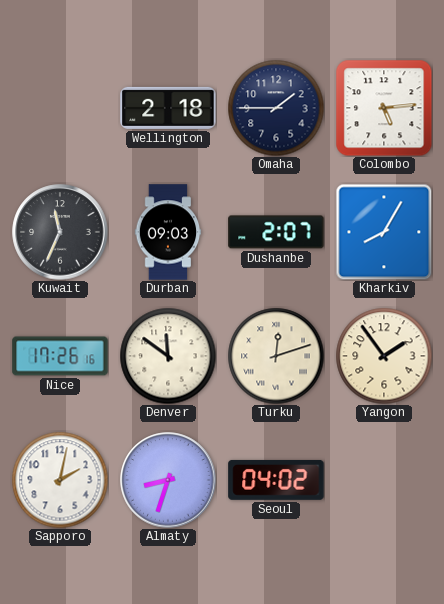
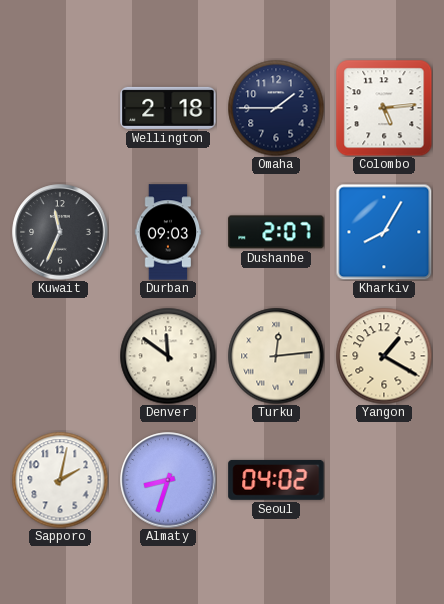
Nice: 17:26 -> none
Turku: 12:12 -> 12:14
Yangon: 1:54 -> 1:20
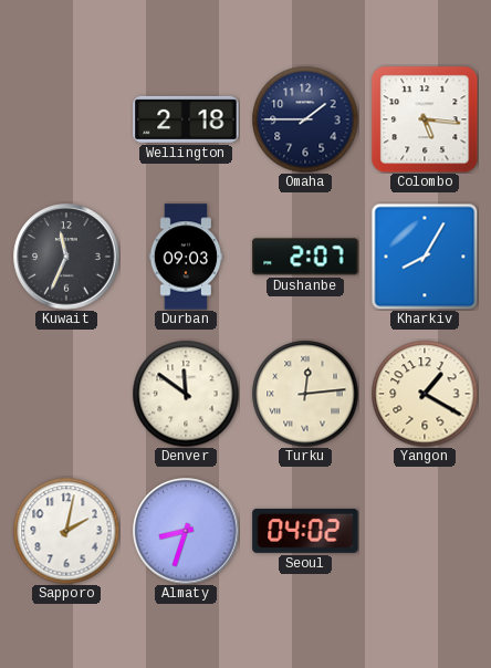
Colombo: 5:14 -> 5:16
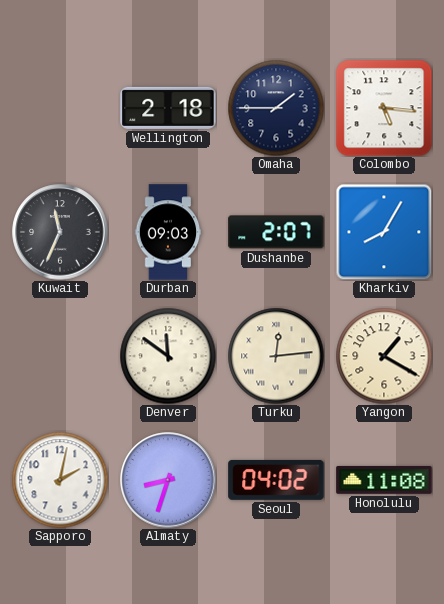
Honolulu: none -> 11:08
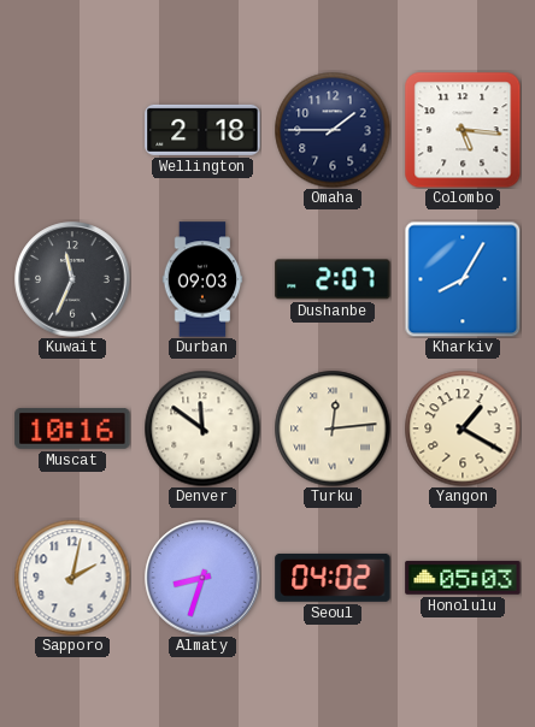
Muscat: none -> 10:16
Honolulu: 11:08 -> 05:03
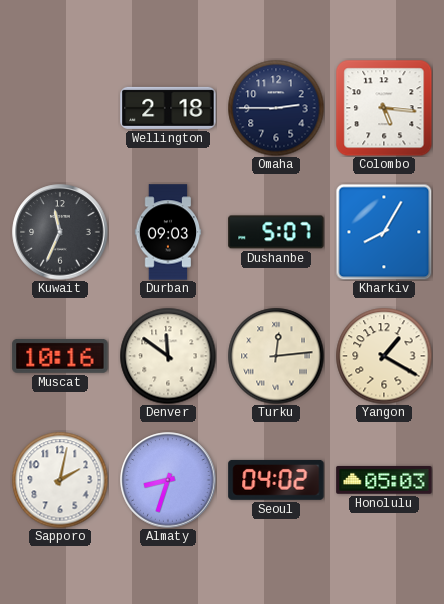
Omaha: 1:45 -> 2:45
Dushanbe: 2:07 -> 5:07
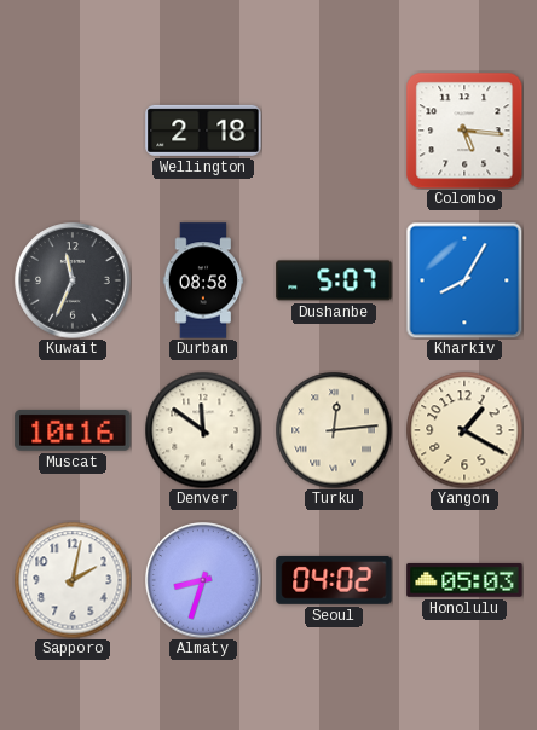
Omaha: 2:45 -> none
Durban: 09:03 -> 08:58
